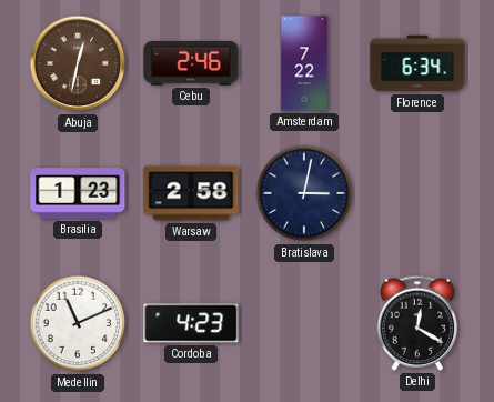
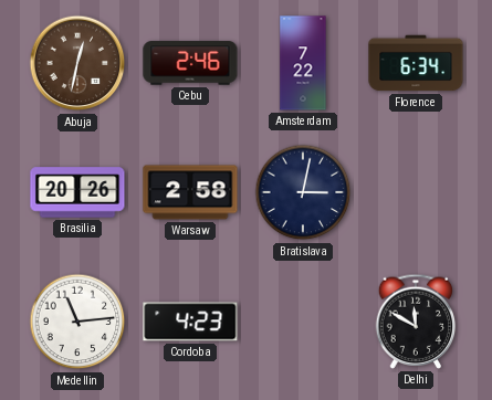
Brasilia: 1:23 -> 20:26
Medellin: 11:11 -> 11:14
Delhi: 12:20 -> 11:50
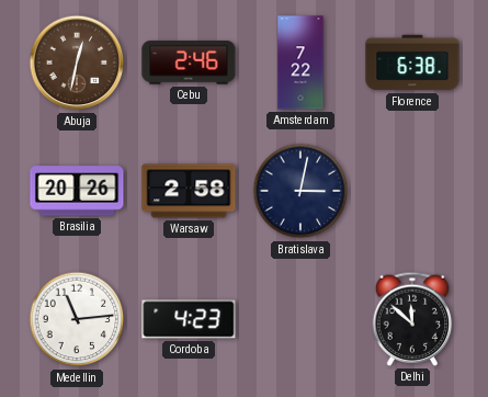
Florence: 6:34 -> 6:38
Delhi: 11:50 -> 11:52
